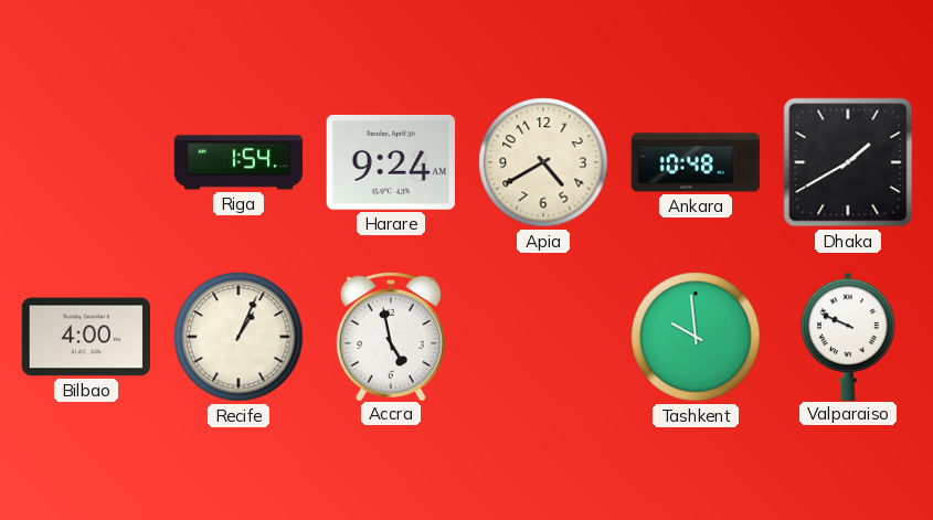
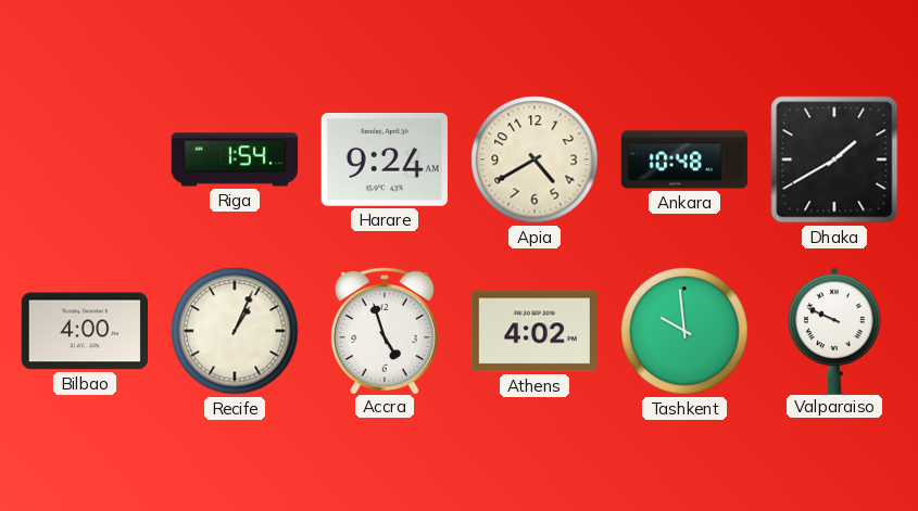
Accra: 4:58 -> 4:57
Athens: none -> 4:02
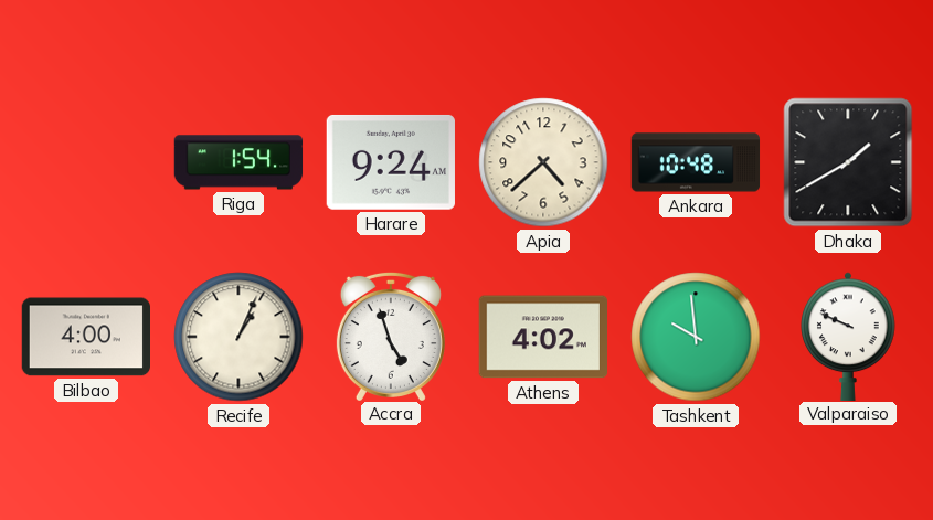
Apia: 4:40 -> 4:38
